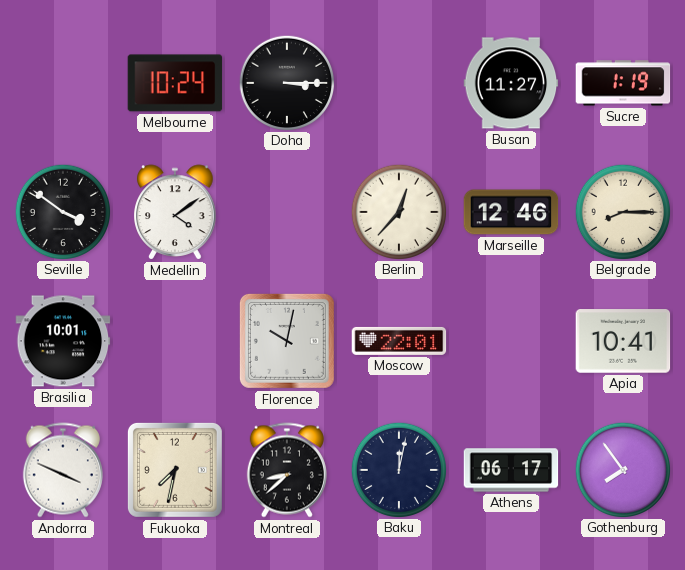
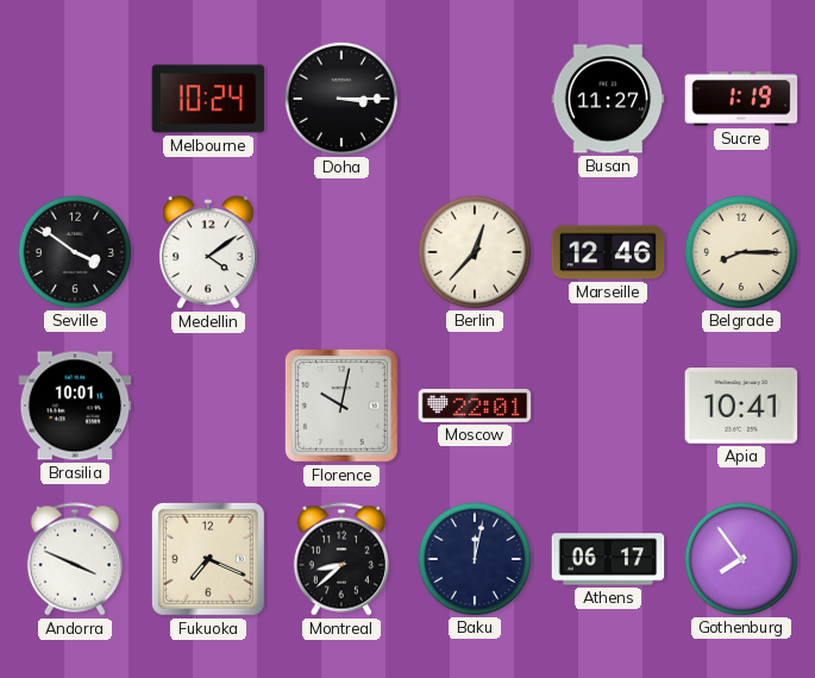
Fukuoka: 7:32 -> 7:19
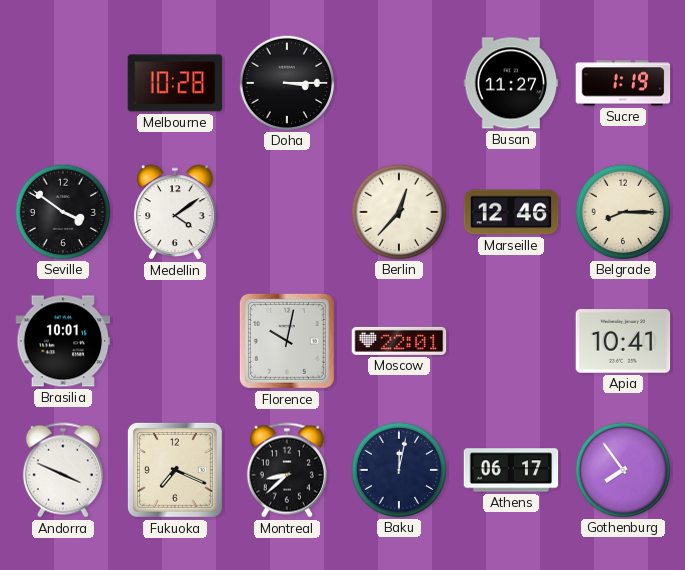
Melbourne: 10:24 -> 10:28
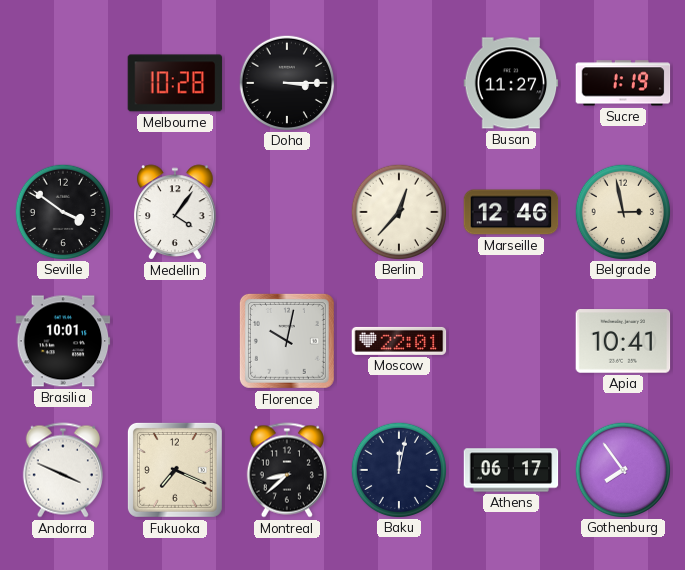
Medellin: 4:09 -> 4:06
Belgrade: 8:15 -> 2:58
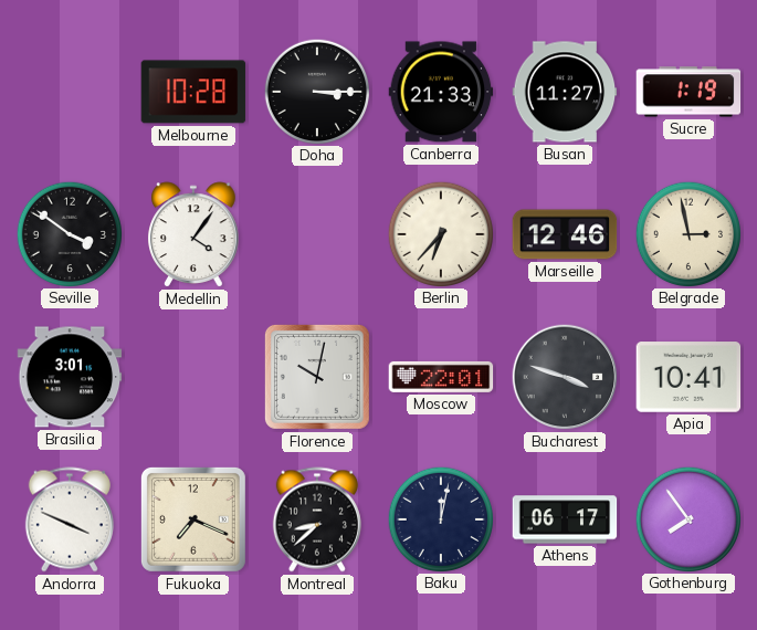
Canberra: none -> 21:33
Berlin: 12:37 -> 6:37
Brasilia: 10:01 -> 3:01
Bucharest: none -> 3:48
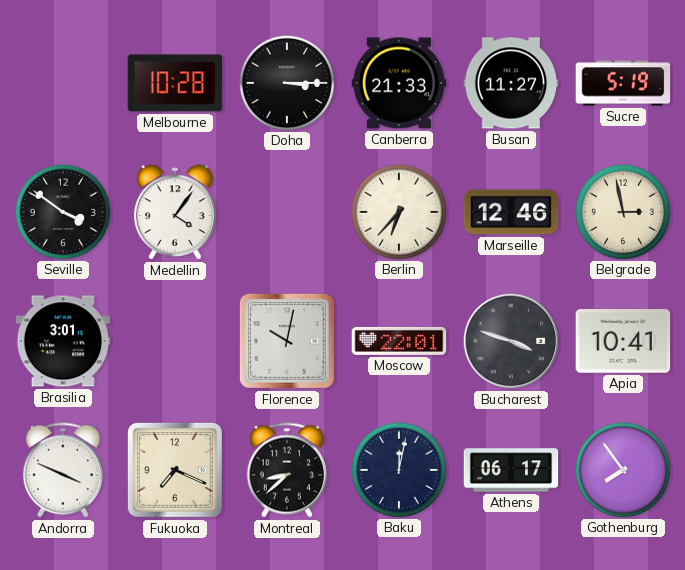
Sucre: 1:19 -> 5:19
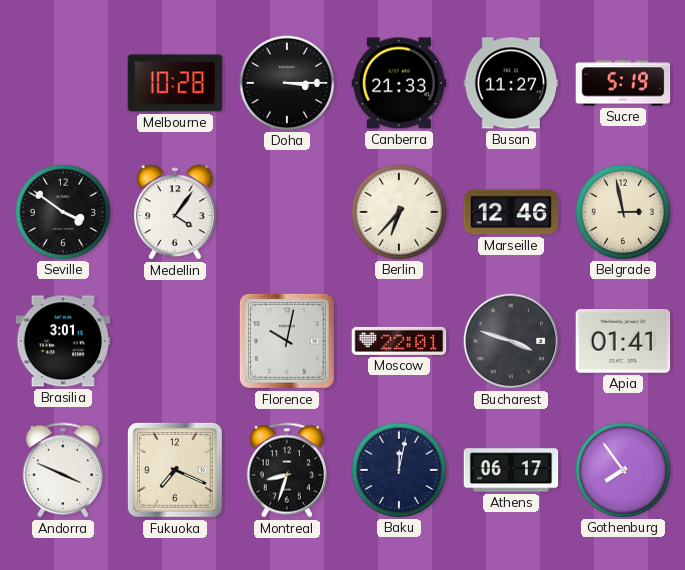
Apia: 10:41 -> 01:41
Montreal: 8:38 -> 8:33
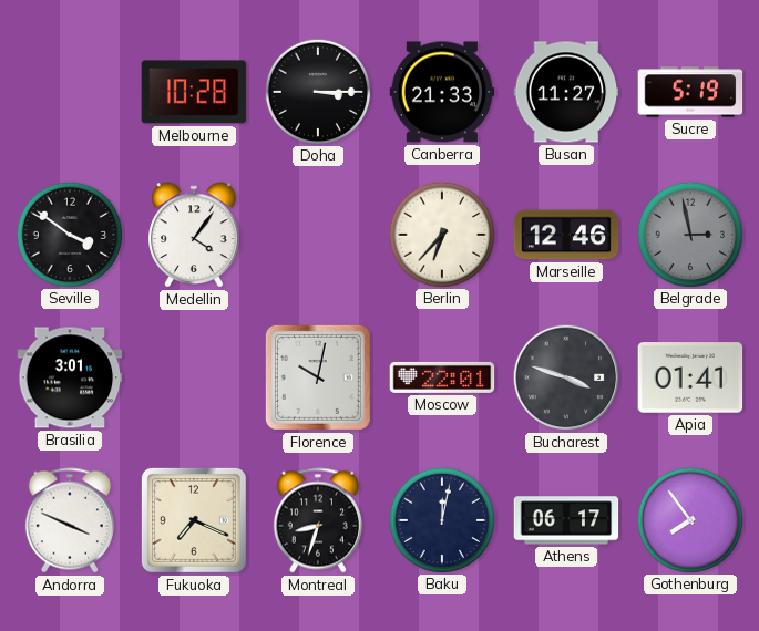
Belgrade dial: cream -> grey
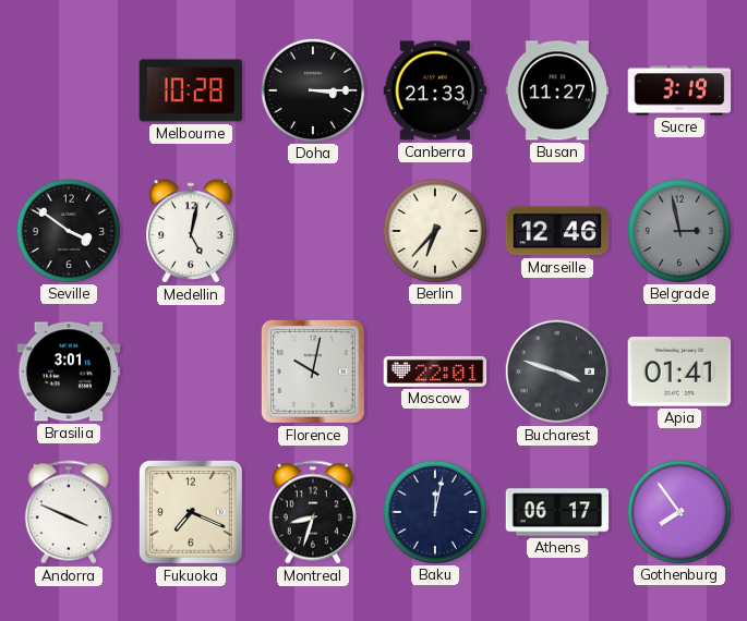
Sucre: 5:19 -> 3:19
Medellin: 4:06 -> 5:02
